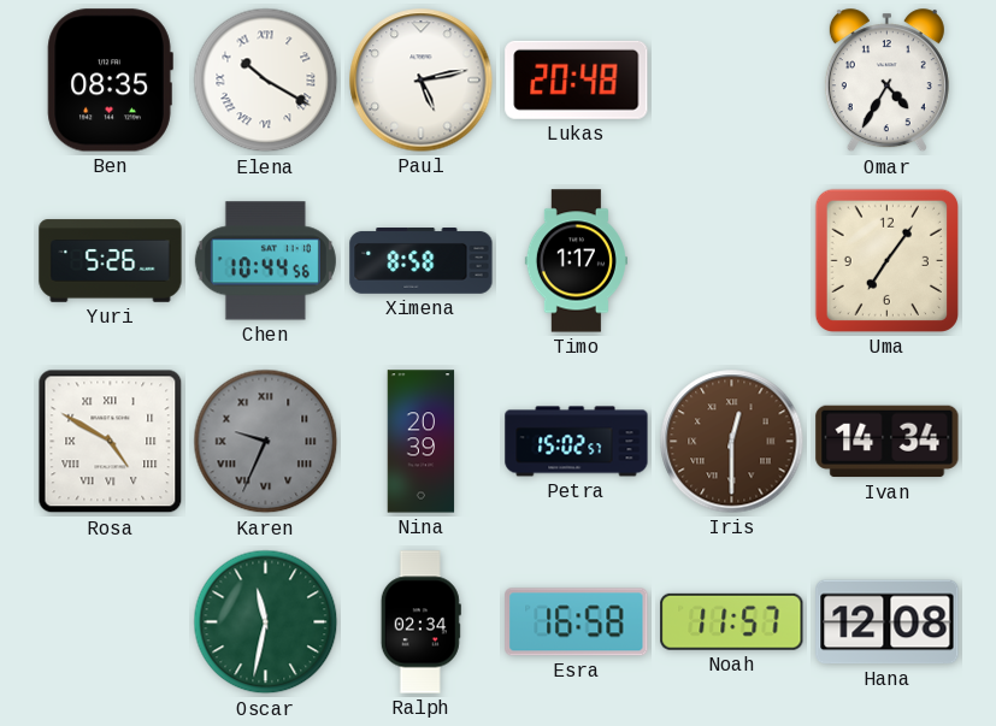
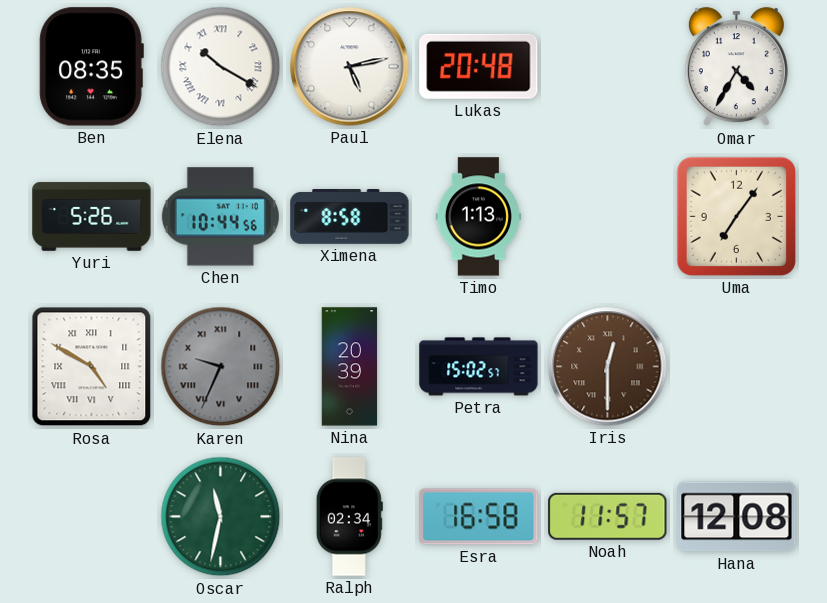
Timo: 1:17 -> 1:13
Ivan: 14:34 -> none
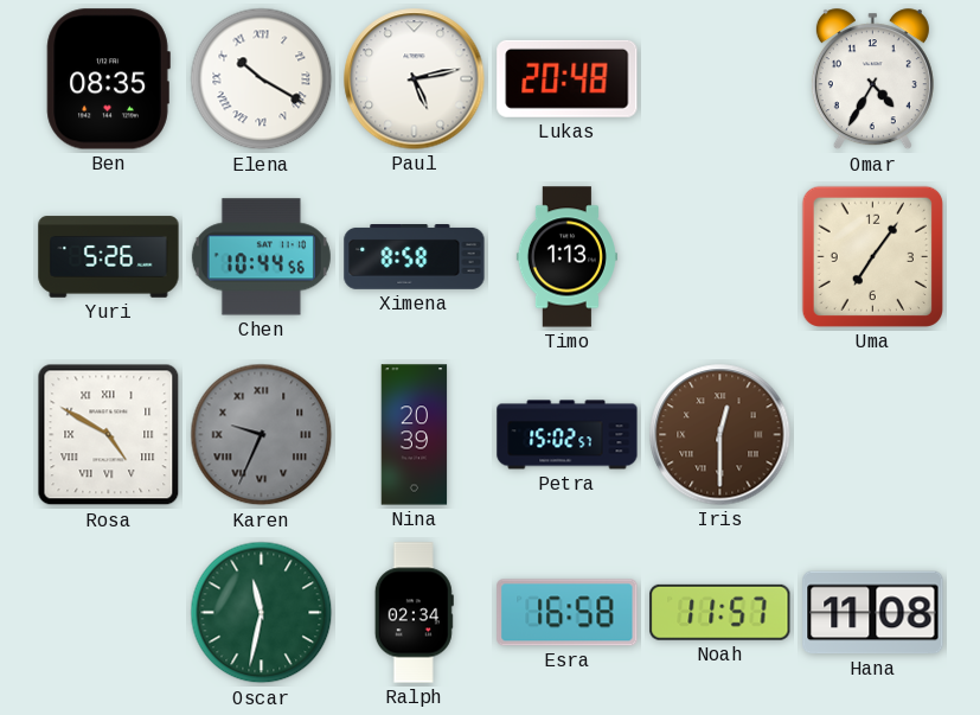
Hana: 12:08 -> 11:08
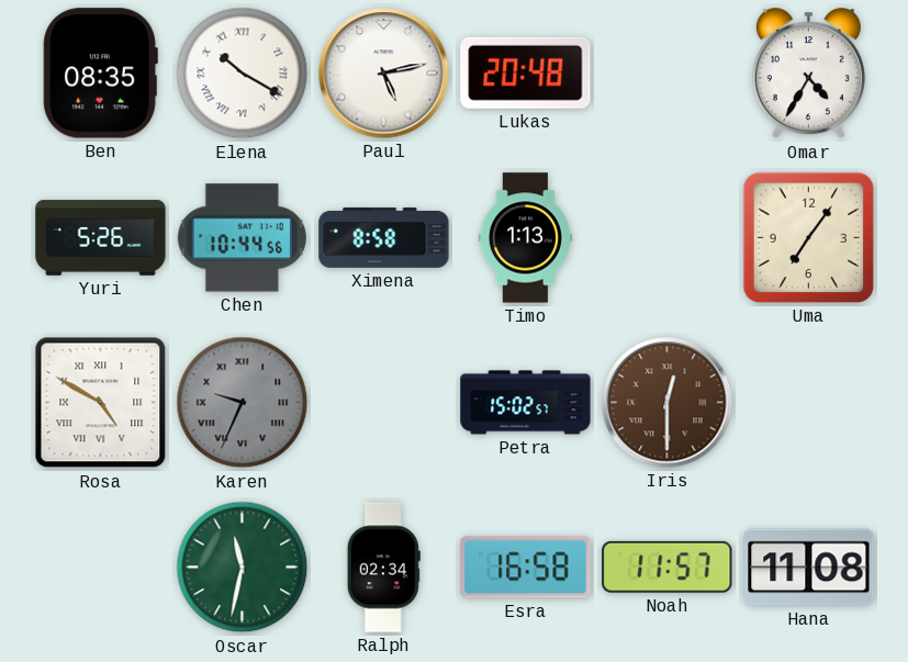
Nina: 20:39 -> none
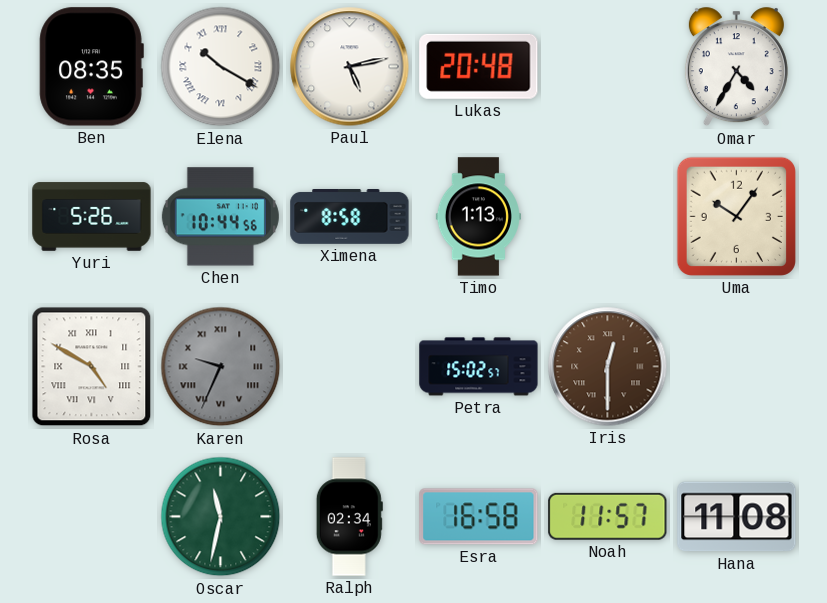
Uma: 7:06 -> 10:06
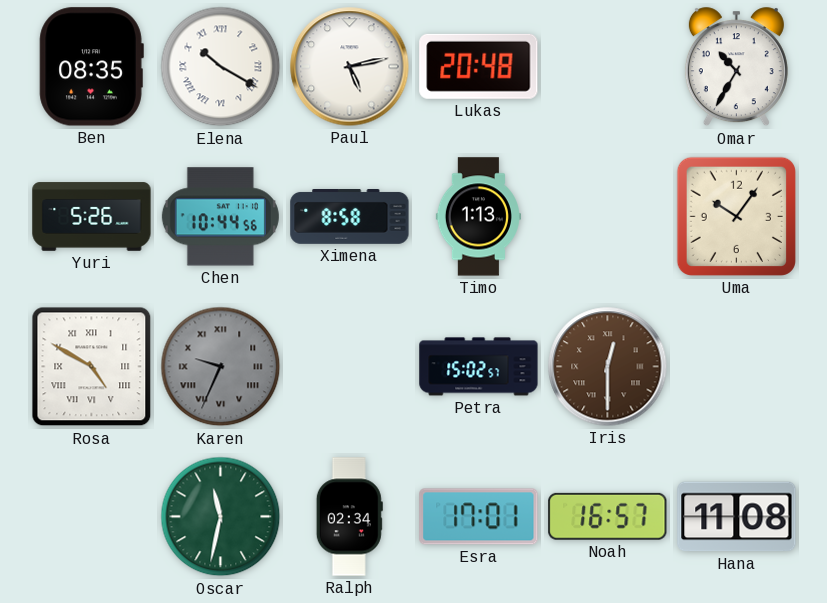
Omar: 4:35 -> 10:35
Esra: 16:58 -> 17:01
Noah: 11:57 -> 16:57
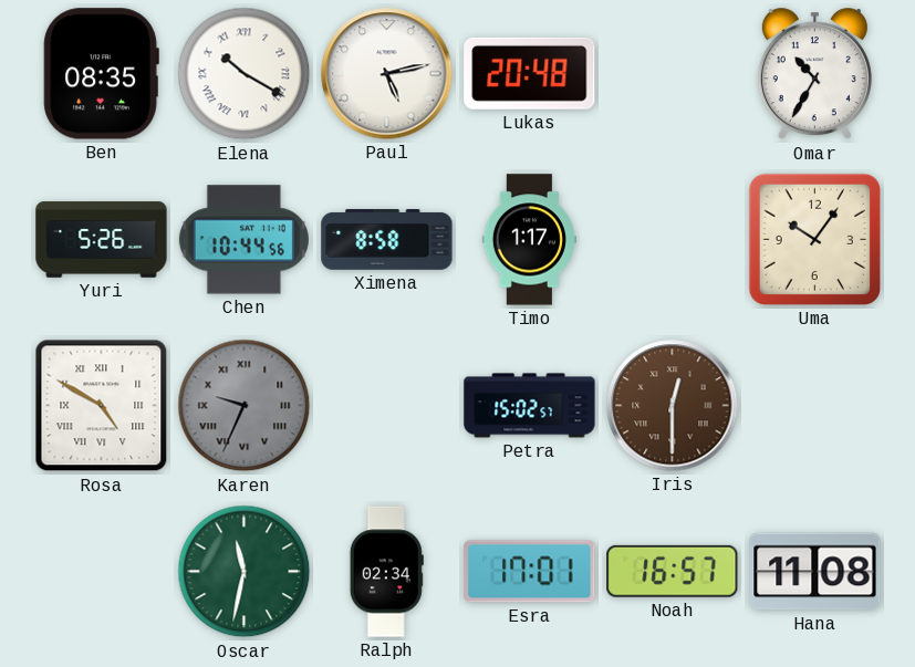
Timo: 1:13 -> 1:17
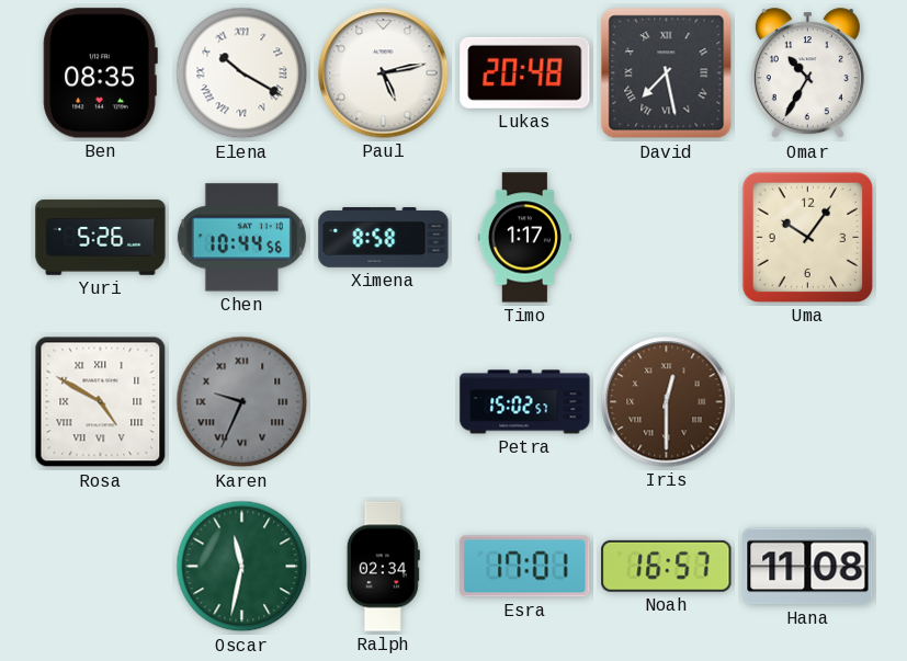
David: none -> 7:28
